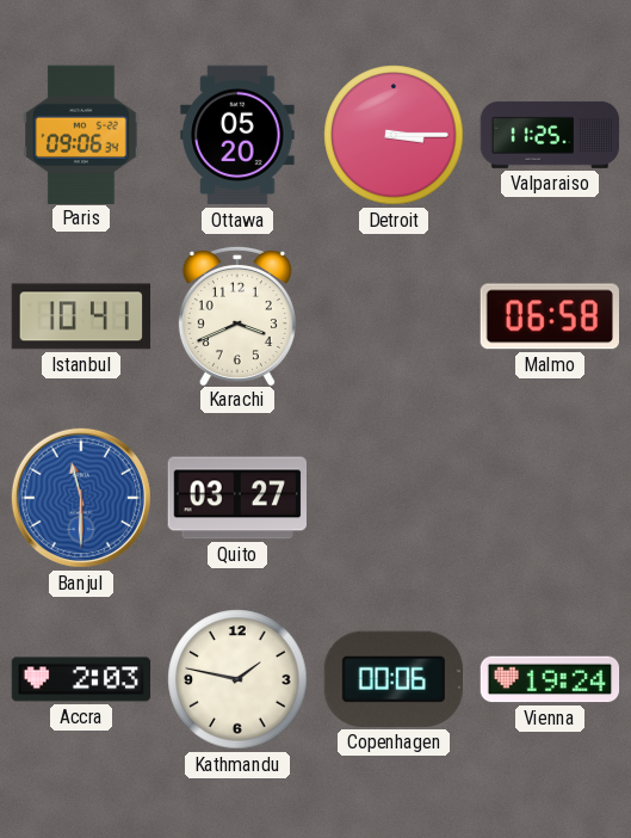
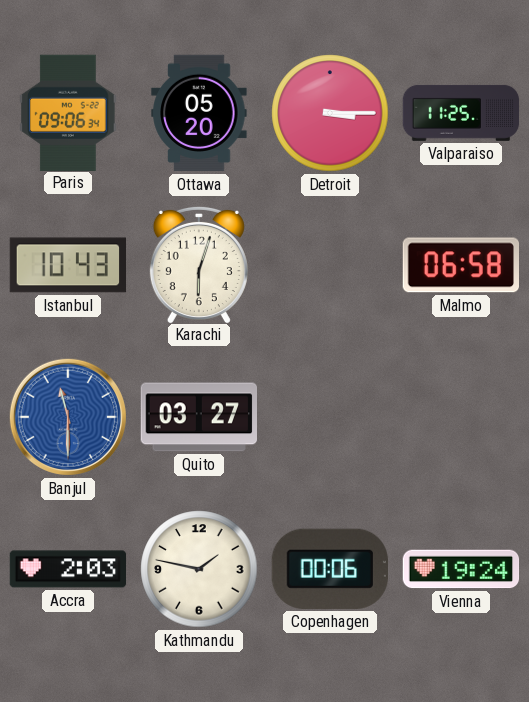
Istanbul: 10:41 -> 10:43
Karachi: 3:41 -> 6:03
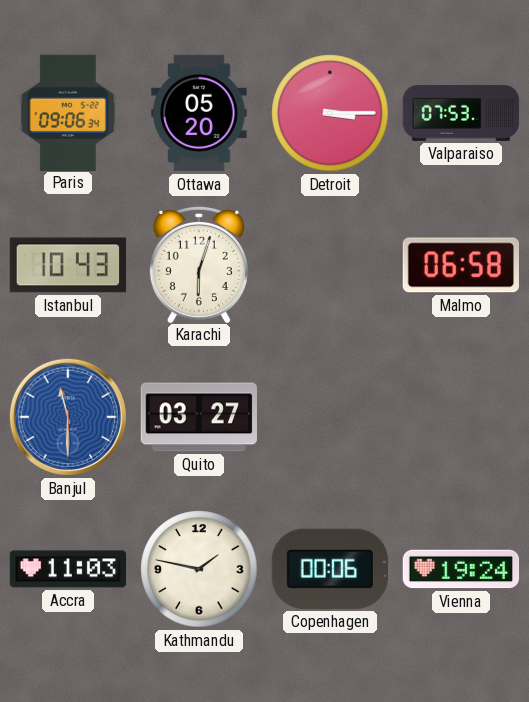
Valparaiso: 11:25 -> 07:53
Accra: 2:03 -> 11:03
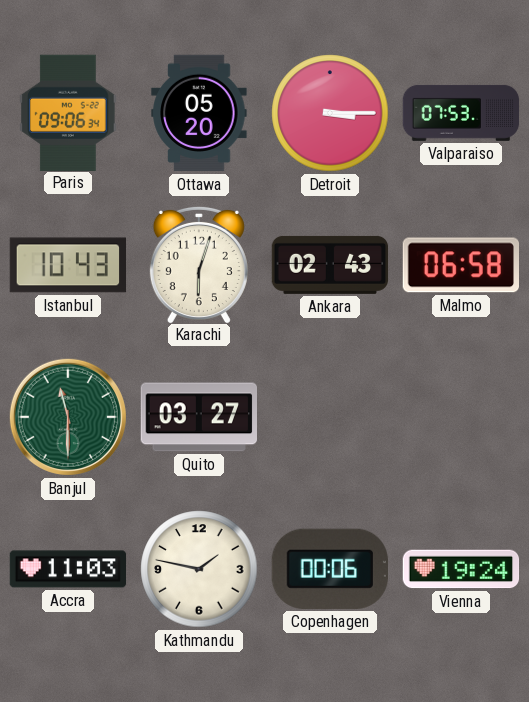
Ankara: none -> 02:43
Banjul dial: blue -> green
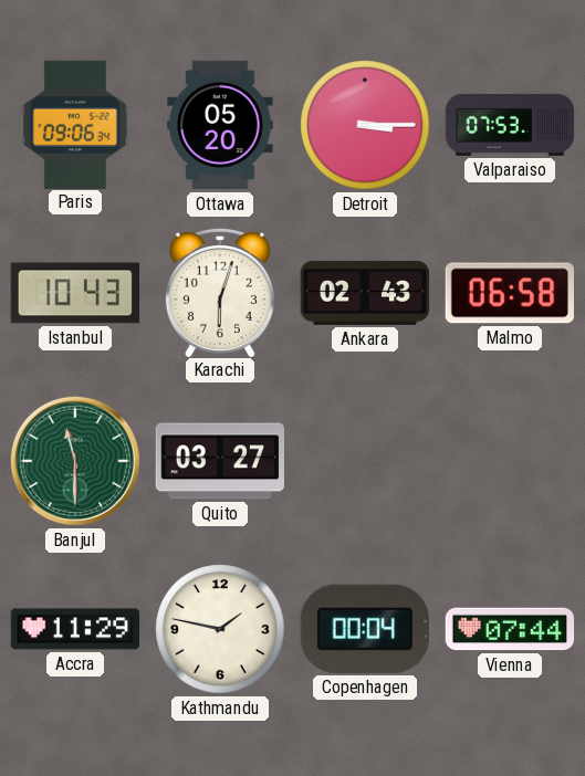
Accra: 11:03 -> 11:29
Copenhagen: 00:06 -> 00:04
Vienna: 19:24 -> 07:44
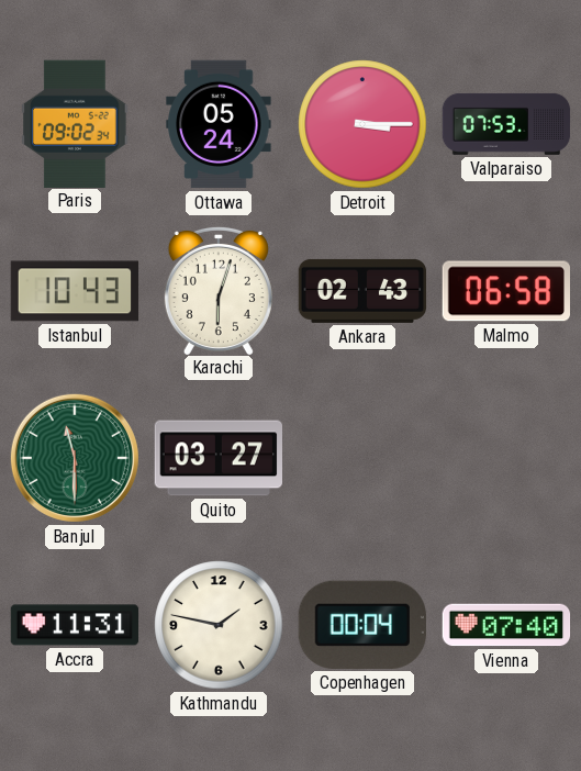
Paris: 09:06 -> 09:02
Ottawa: 05:20 -> 05:24
Accra: 11:29 -> 11:31
Vienna: 07:44 -> 07:40
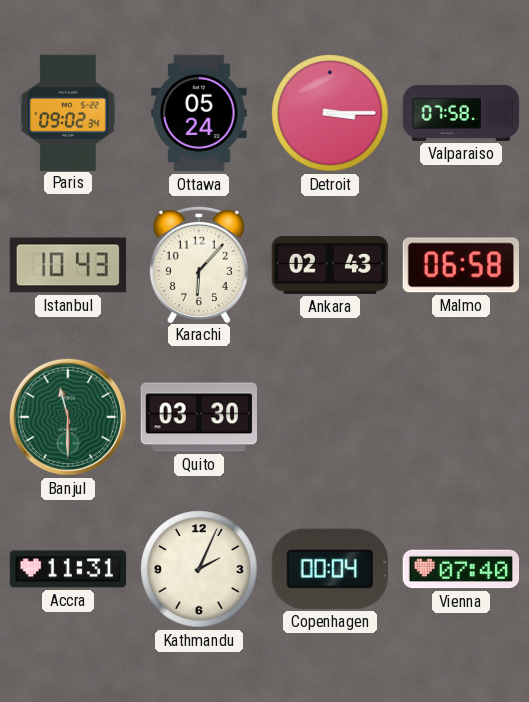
Valparaiso: 07:53 -> 07:58
Karachi: 6:03 -> 6:07
Quito: 03:27 -> 03:30
Kathmandu: 1:47 -> 2:04
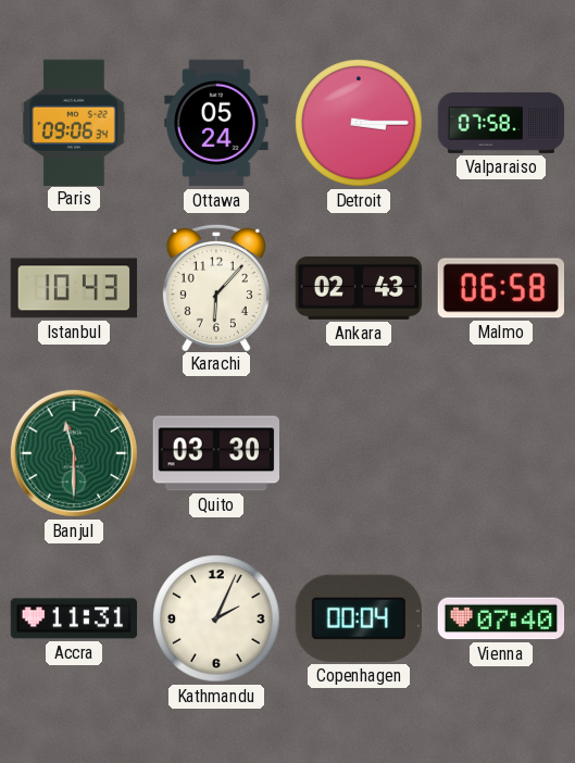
Paris: 09:02 -> 09:06
